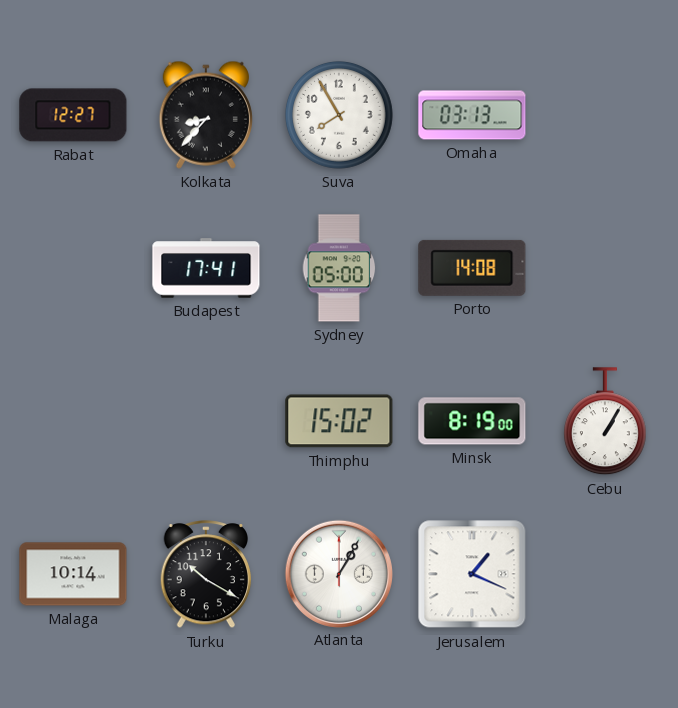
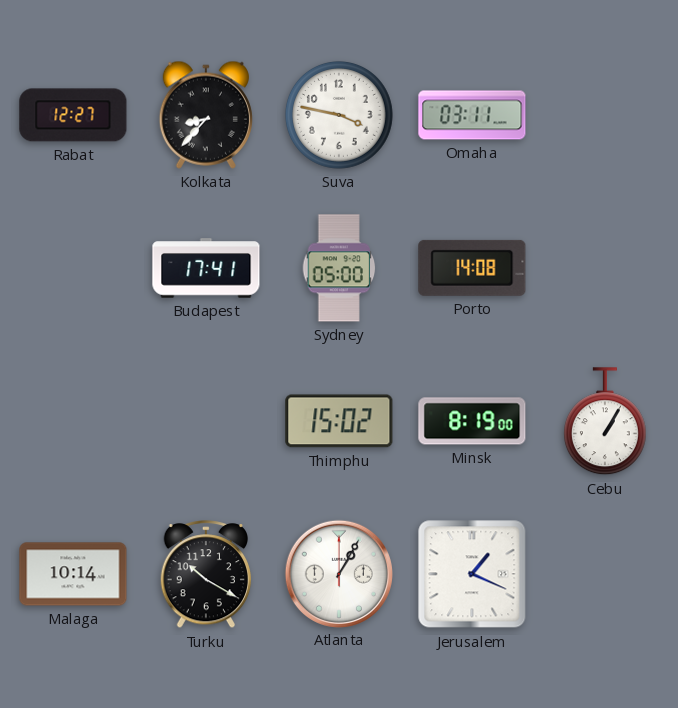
Suva: 7:55 -> 3:47
Omaha: 03:13 -> 03:11
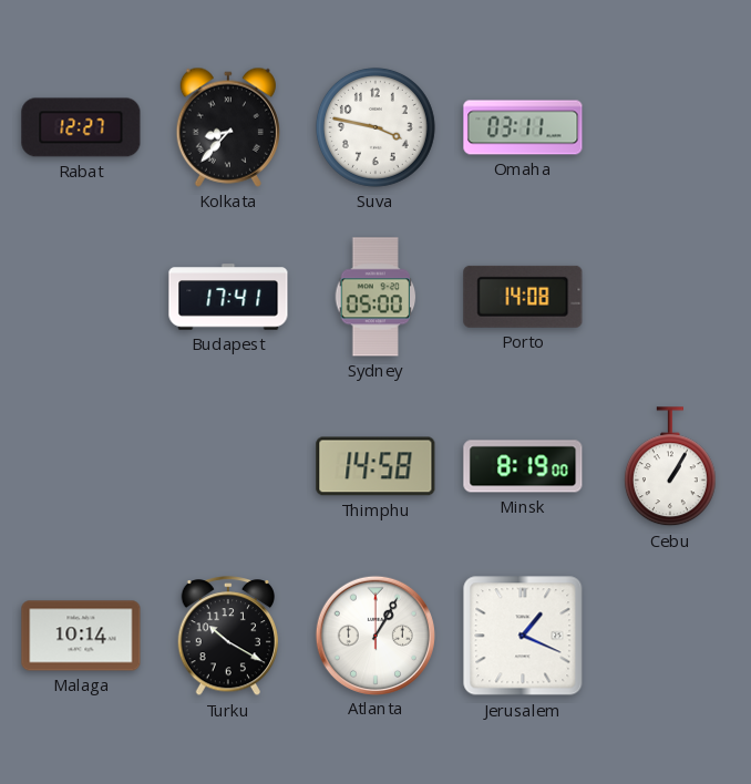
Thimphu: 15:02 -> 14:58
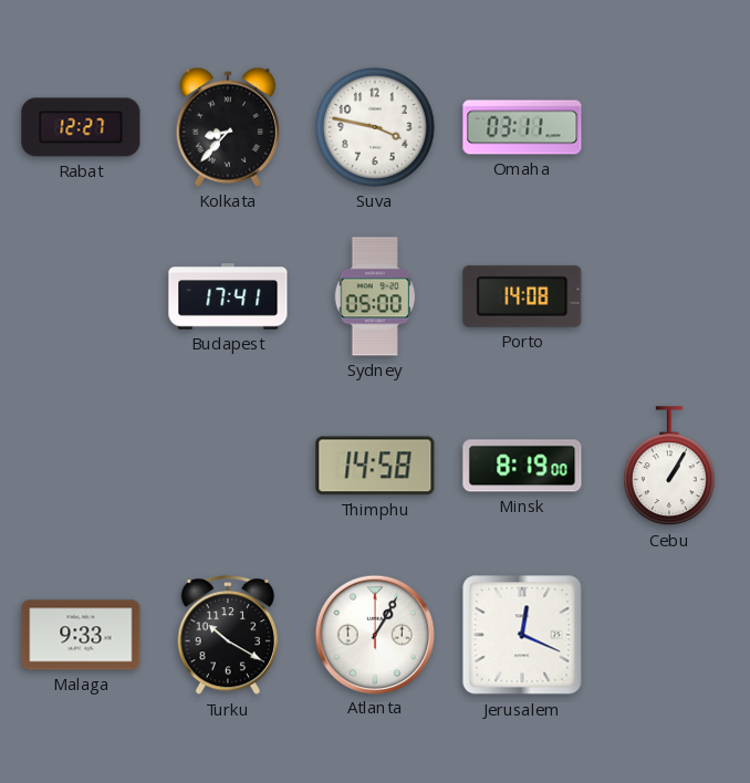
Malaga: 10:14 -> 9:33
Jerusalem: 1:19 -> 12:19
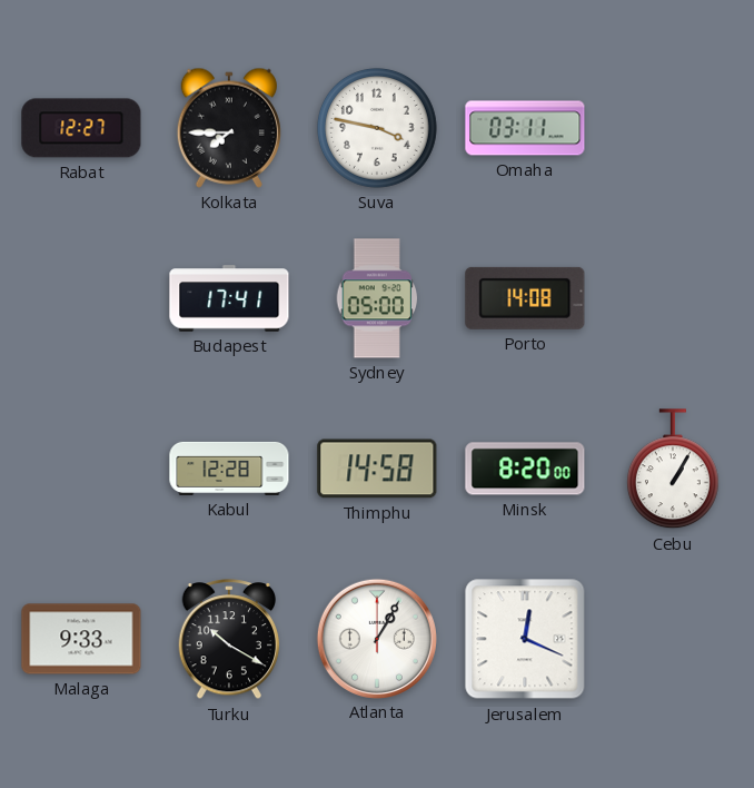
Kolkata: 8:37 -> 7:45
Kabul: none -> 12:28
Minsk: 8:19 -> 8:20
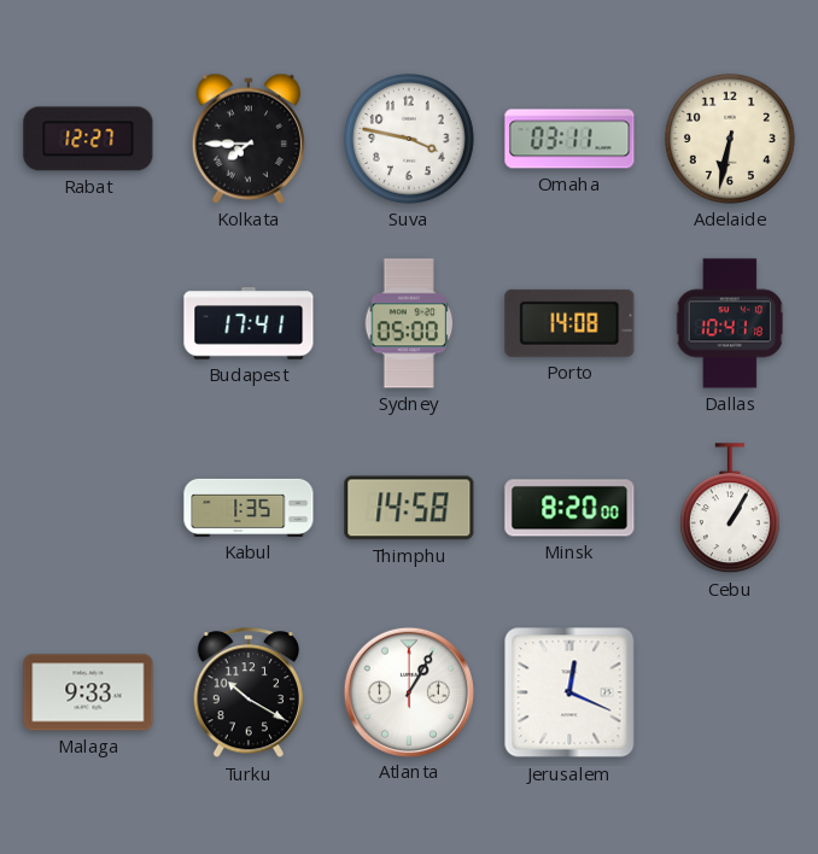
Adelaide: none -> 6:32
Dallas: none -> 10:41
Kabul: 12:28 -> 1:35
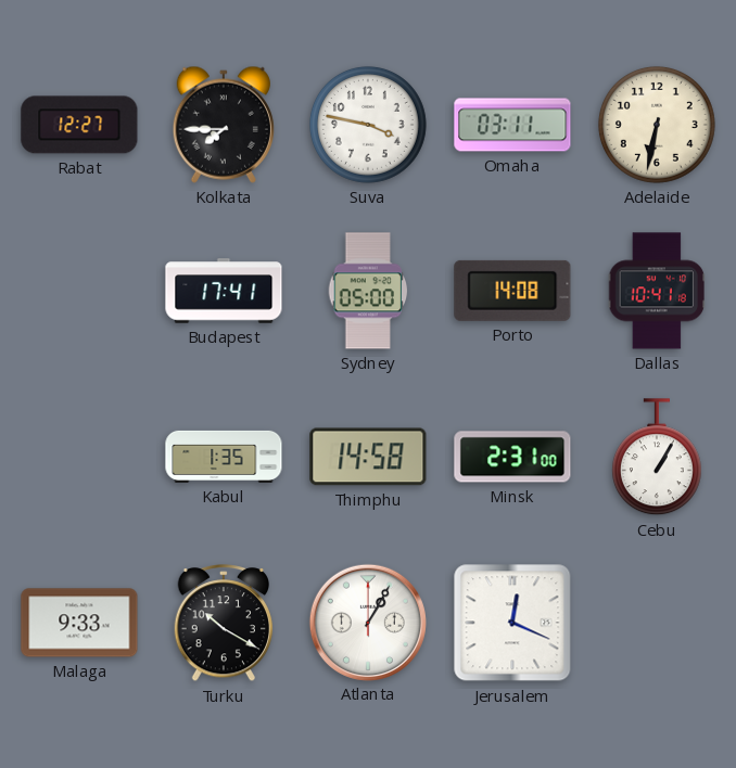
Minsk: 8:20 -> 2:31
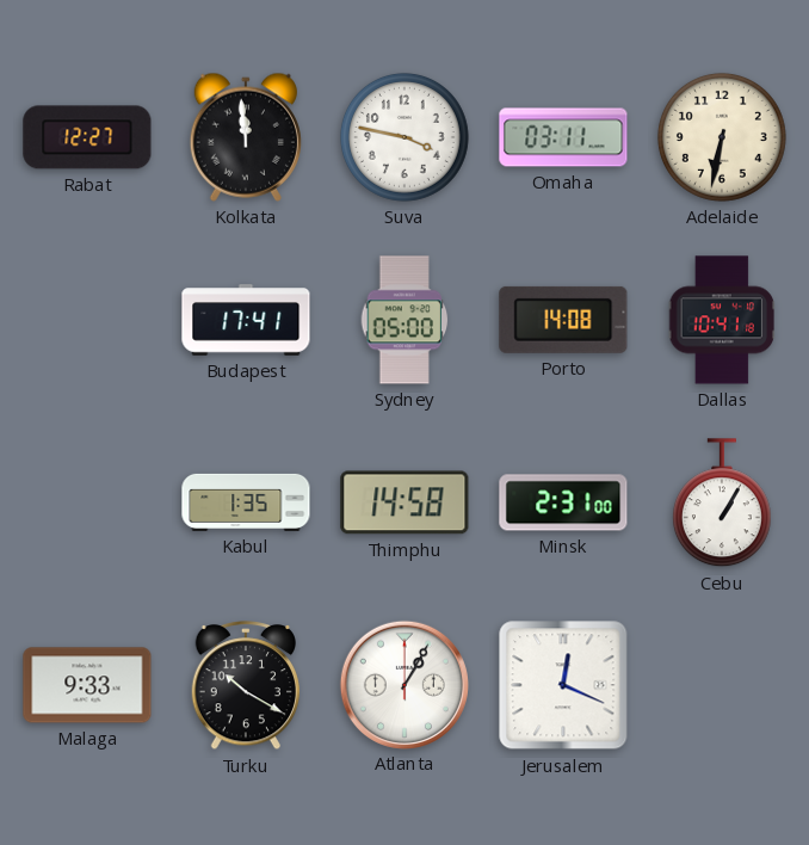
Kolkata: 7:45 -> 11:59
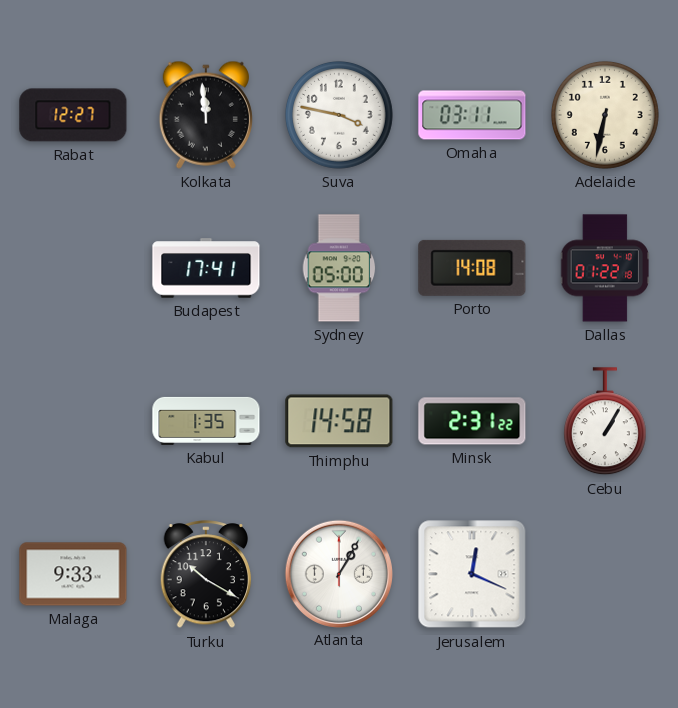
Dallas: 10:41 -> 01:22
Minsk: 2:31:00 -> 2:31:22
